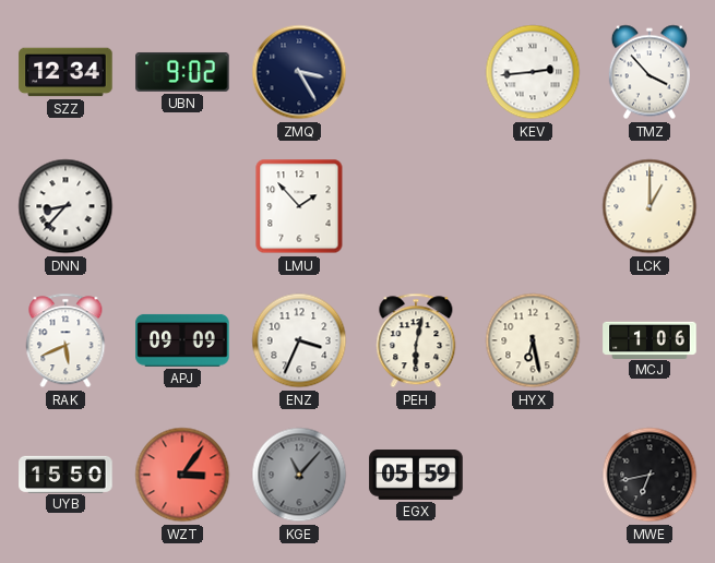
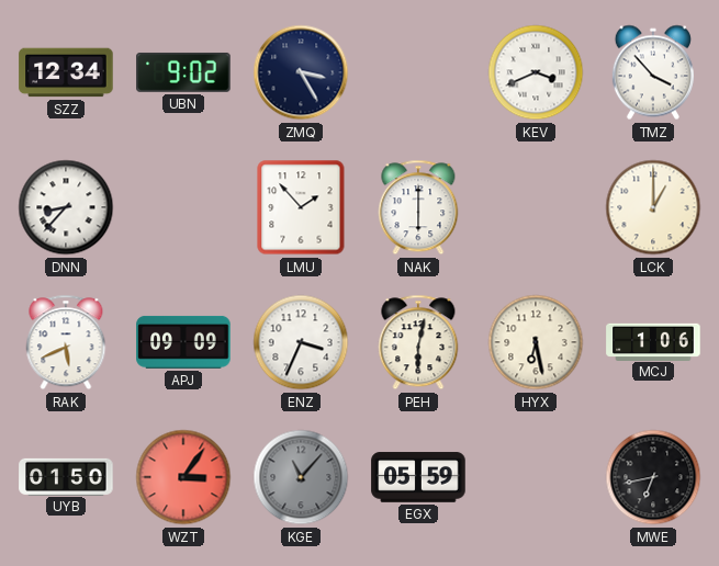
KEV: 2:44 -> 3:41
NAK: none -> 6:00
UYB: 15:50 -> 01:50
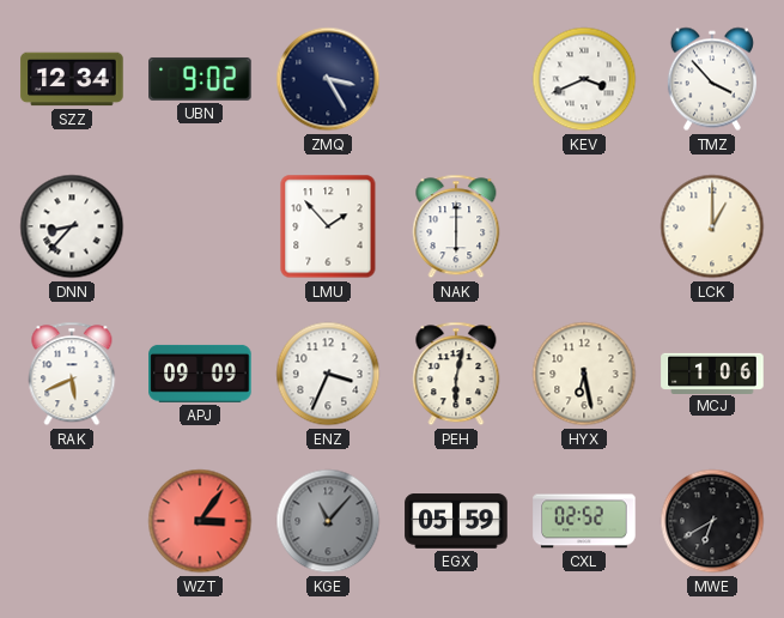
UYB: 01:50 -> none
CXL: none -> 02:52
MWE: 6:43 -> 6:40
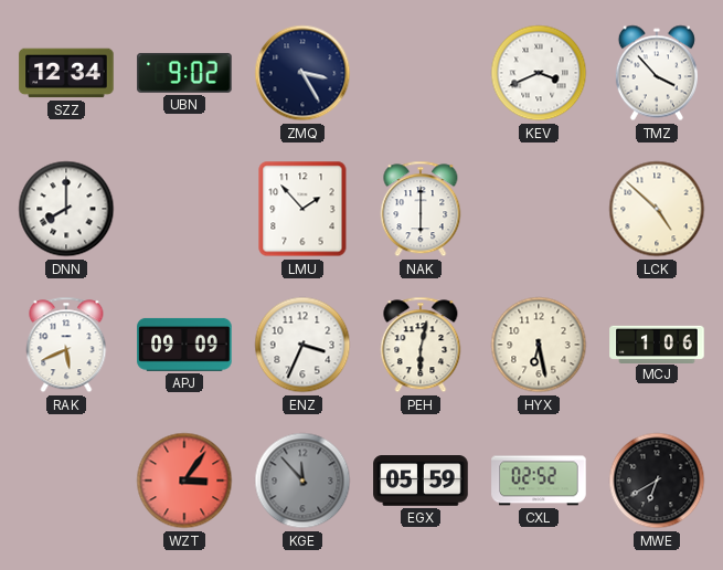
DNN: 8:37 -> 8:00
LCK: 1:00 -> 4:52
KGE: 11:07 -> 11:53
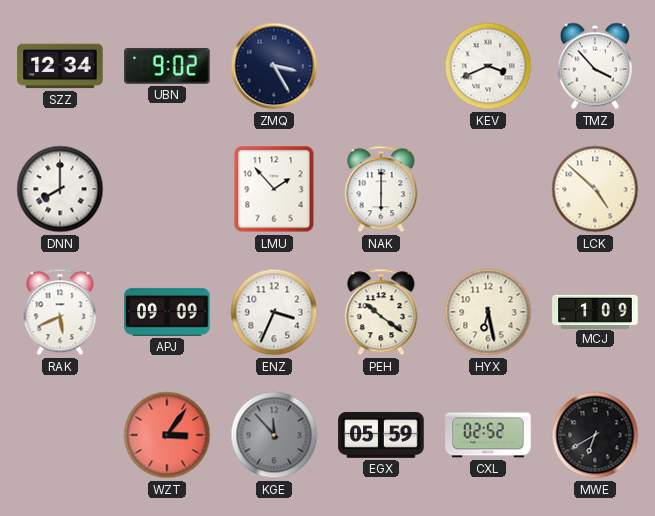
PEH: 6:02 -> 10:21
MCJ: 1:06 -> 1:09
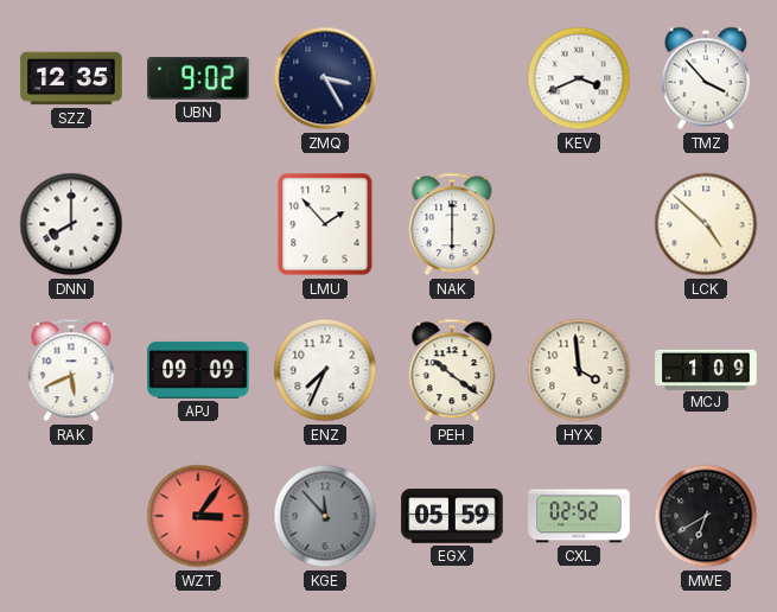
SZZ: 12:34 -> 12:35
ENZ: 3:34 -> 7:34
HYX: 6:28 -> 3:59
